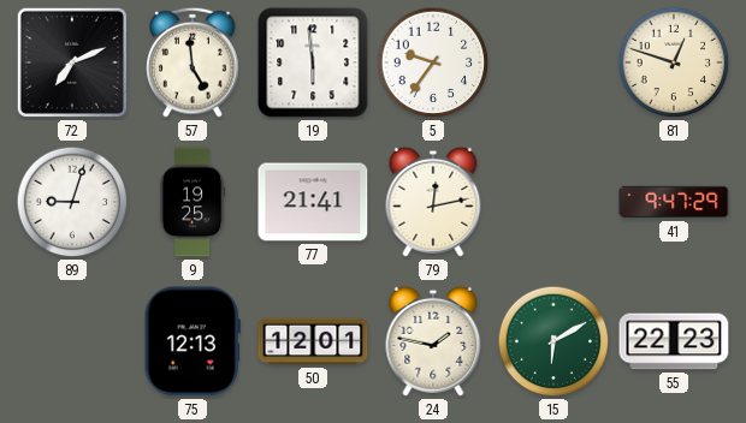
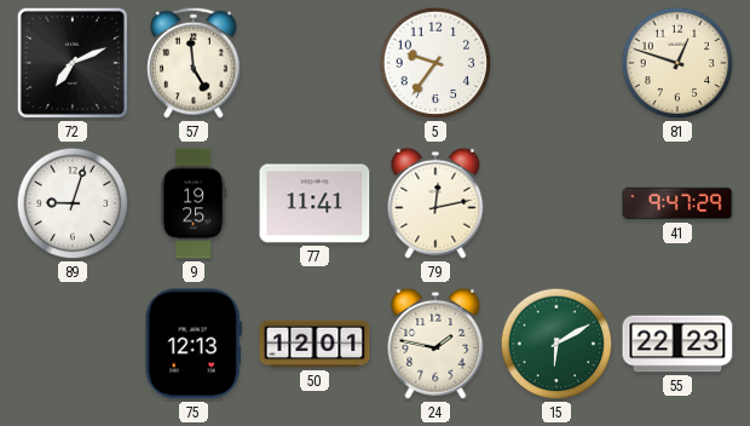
19: 5:59 -> none
77: 21:41 -> 11:41
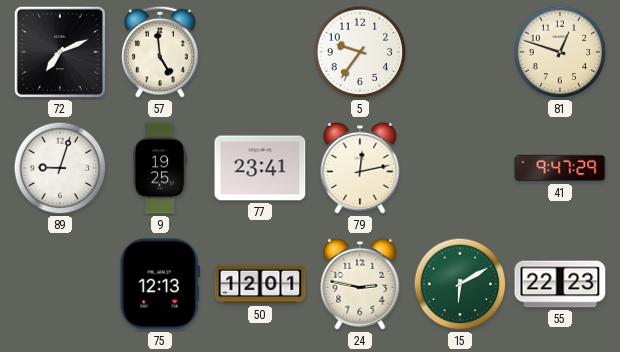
77: 11:41 -> 23:41
24: 1:47 -> 2:47
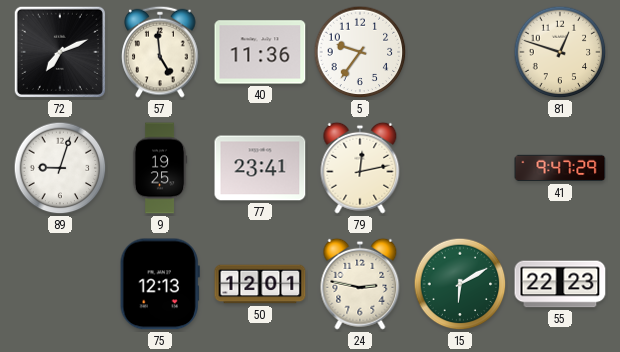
40: none -> 11:36
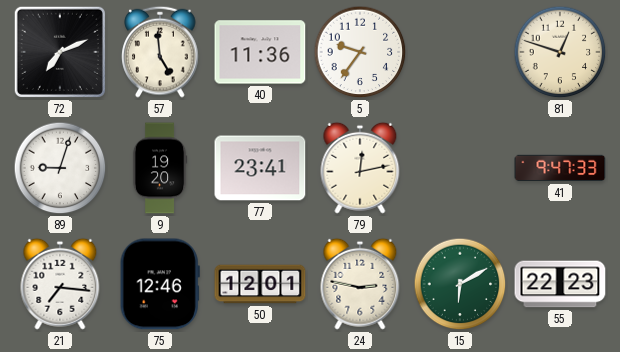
9: 19:25 -> 19:20
41: 9:47:29 -> 9:47:33
21: none -> 7:16
75: 12:13 -> 12:46
